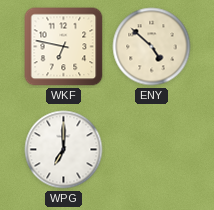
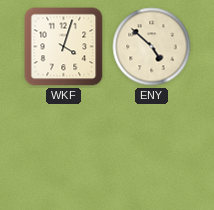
WKF: 6:47 -> 4:03
WPG: 7:00 -> none
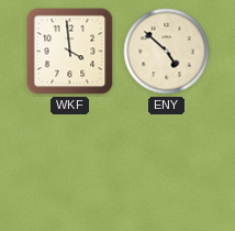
WKF: 4:03 -> 3:59
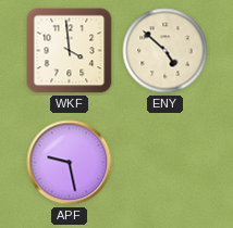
APF: none -> 9:28
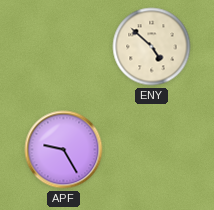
WKF: 3:59 -> none
APF: 9:28 -> 9:25
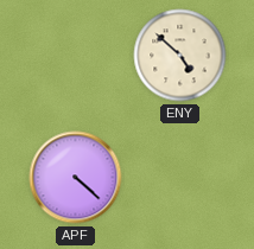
APF: 9:25 -> 4:22
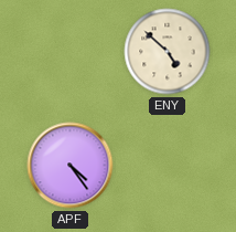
APF: 4:22 -> 4:24
